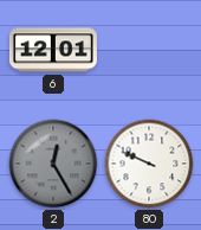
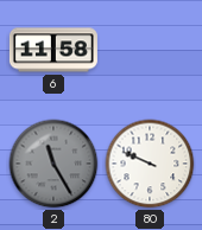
6: 12:01 -> 11:58
2: 12:25 -> 11:25
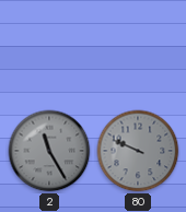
6: 11:58 -> none
80 dial: white -> grey
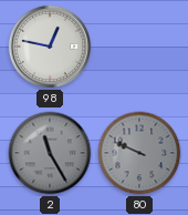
98: none -> 12:47
